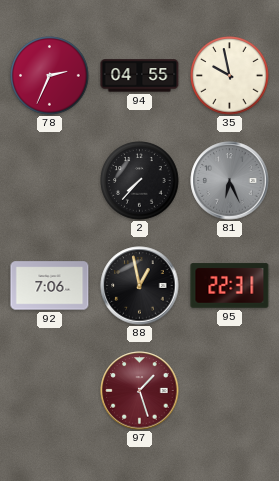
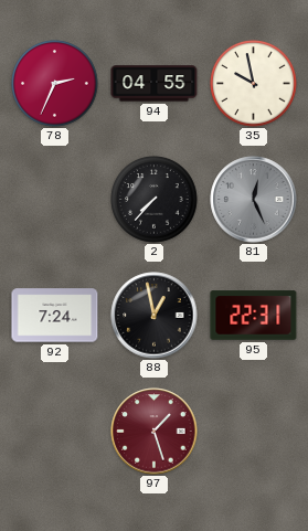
81: 6:26 -> 12:26
92: 7:06 -> 7:24
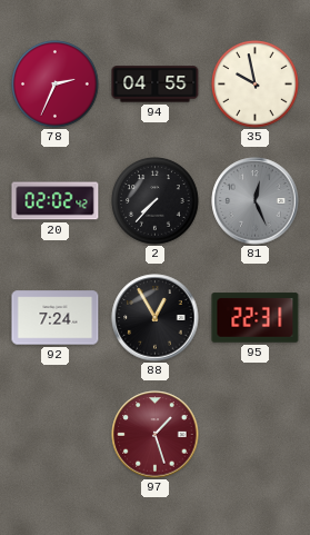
20: none -> 02:02
88: 12:58 -> 12:55
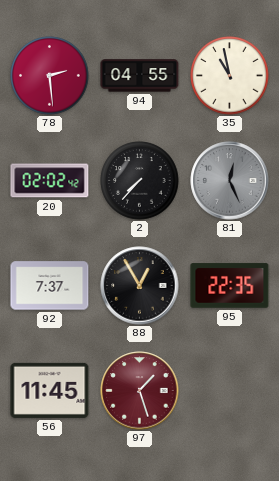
78: 2:34 -> 2:29
35: 9:58 -> 10:58
92: 7:24 -> 7:37
95: 22:31 -> 22:35
56: none -> 11:45
